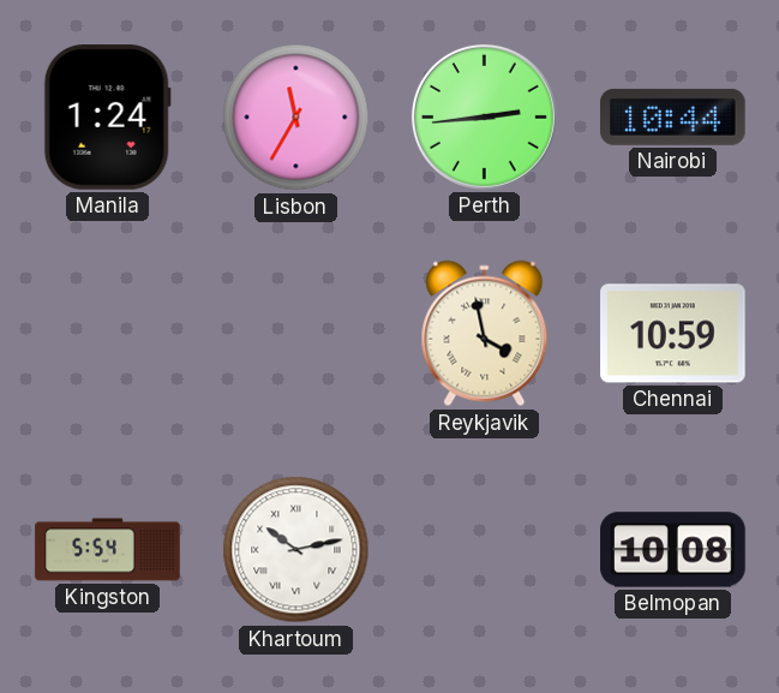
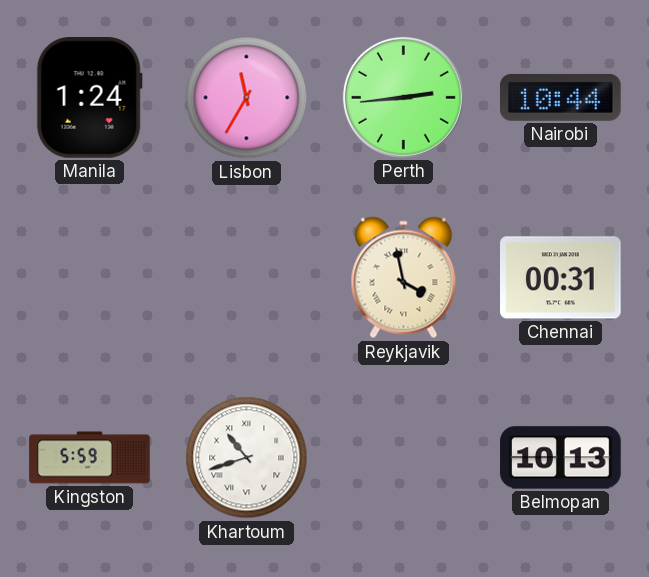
Chennai: 10:59 -> 00:31
Kingston: 5:54 -> 5:59
Khartoum: 10:13 -> 10:42
Belmopan: 10:08 -> 10:13
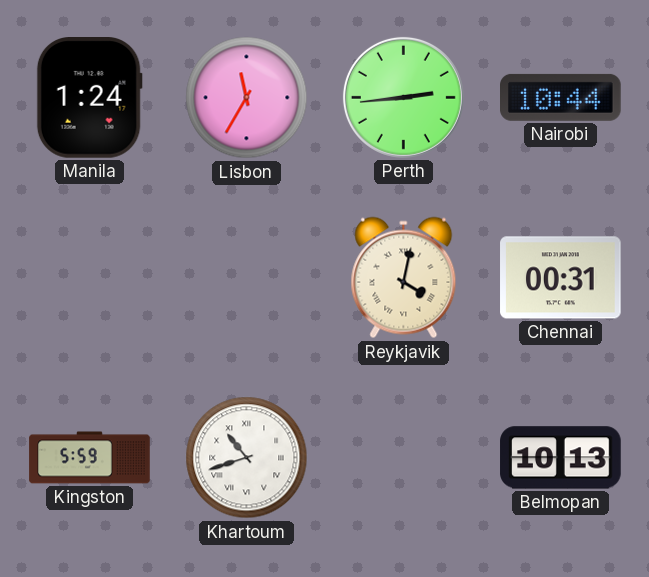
Reykjavik: 3:58 -> 4:02
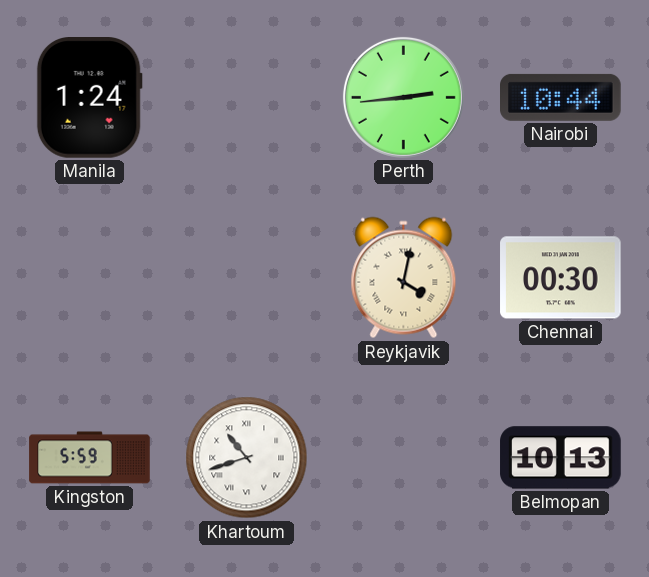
Lisbon: 11:35 -> none
Chennai: 00:31 -> 00:30
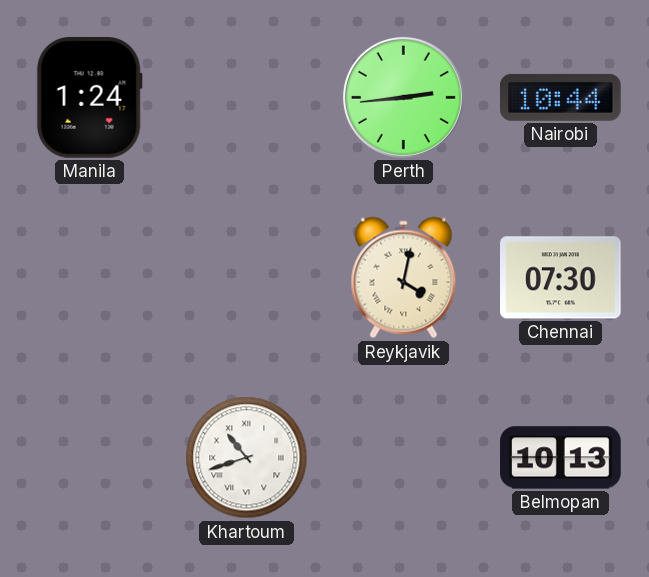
Chennai: 00:30 -> 07:30
Kingston: 5:59 -> none
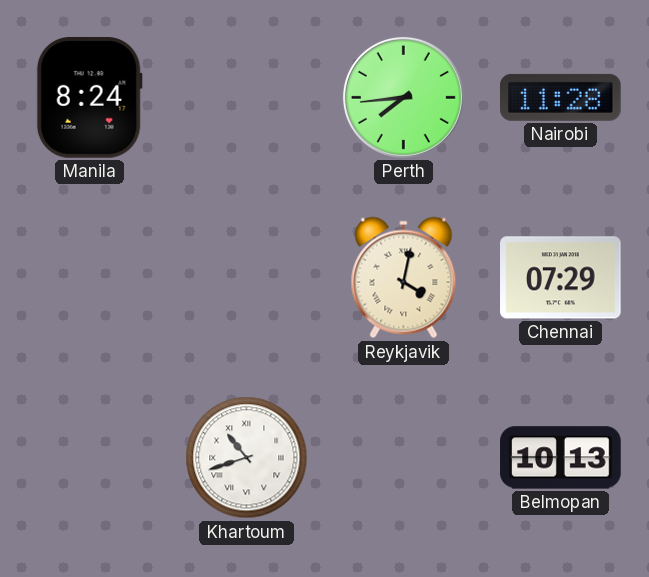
Manila: 1:24 -> 8:24
Perth: 2:44 -> 7:44
Nairobi: 10:44 -> 11:28
Chennai: 07:30 -> 07:29
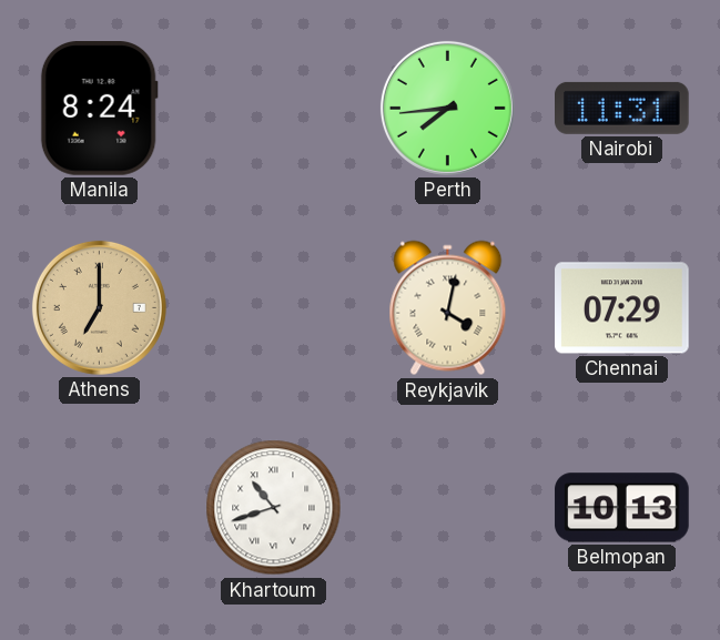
Nairobi: 11:28 -> 11:31
Athens: none -> 7:00
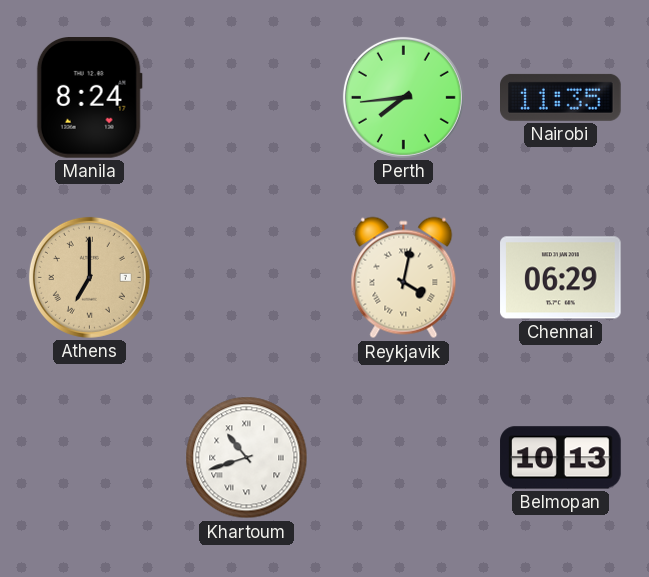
Nairobi: 11:31 -> 11:35
Chennai: 07:29 -> 06:29
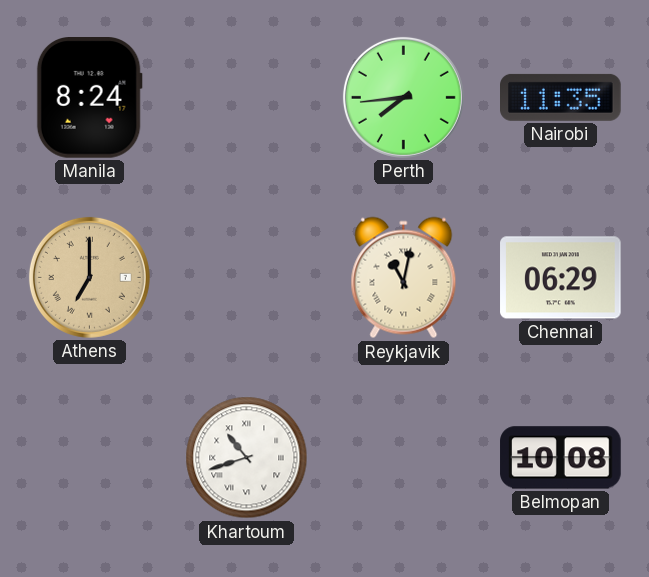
Reykjavik: 4:02 -> 11:02
Belmopan: 10:13 -> 10:08
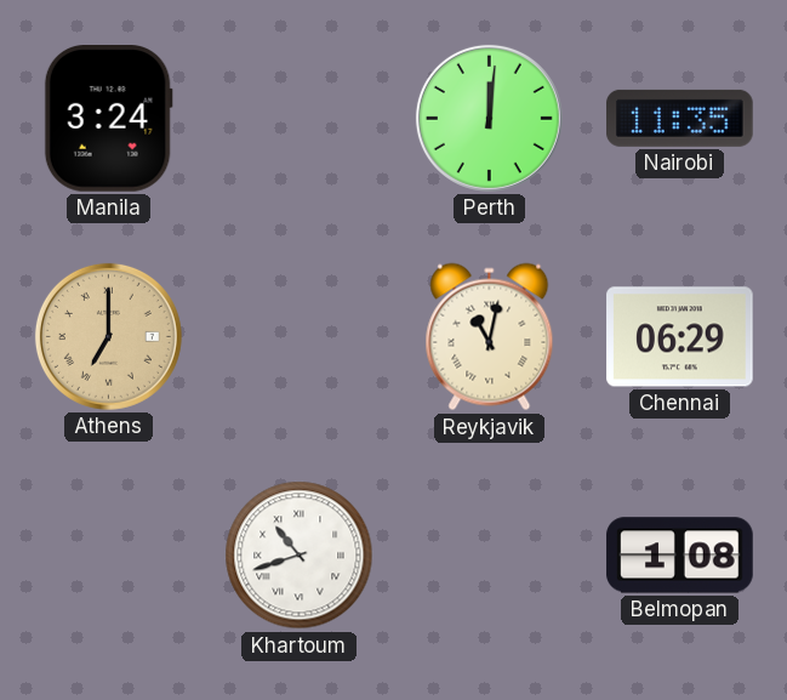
Manila: 8:24 -> 3:24
Perth: 7:44 -> 12:01
Belmopan: 10:08 -> 1:08
